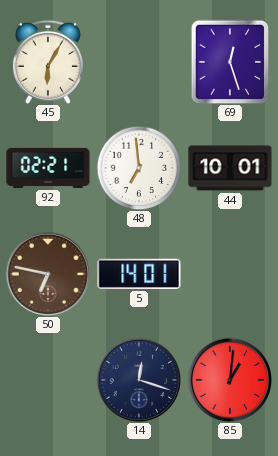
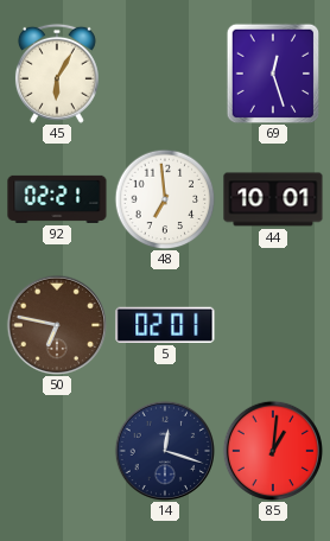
5: 14:01 -> 02:01
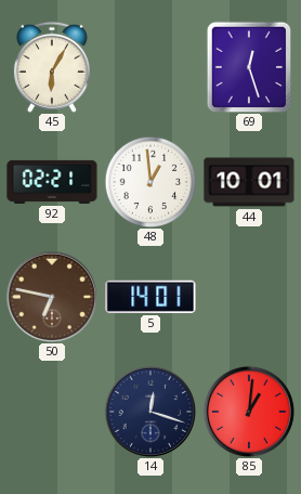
48: 6:59 -> 12:59
5: 02:01 -> 14:01
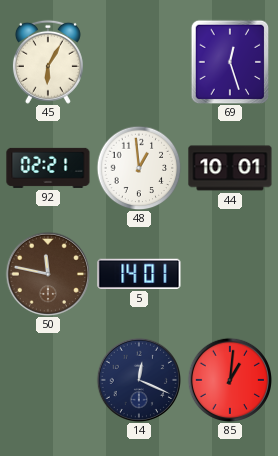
50: 6:47 -> 11:47
14: 12:18 -> 12:19
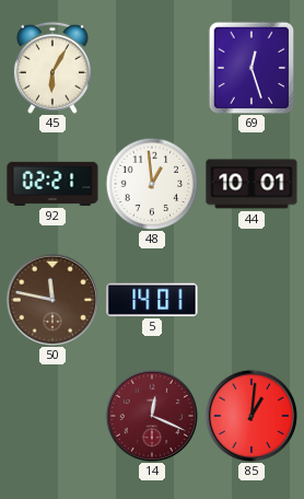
14 dial: navy -> burgundy
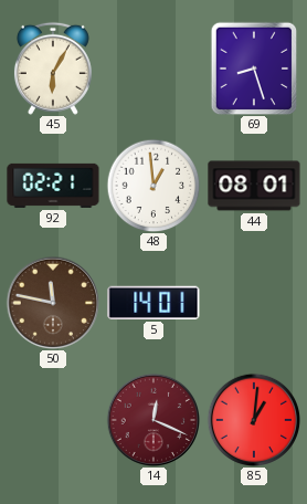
69: 12:27 -> 8:27
44: 10:01 -> 08:01
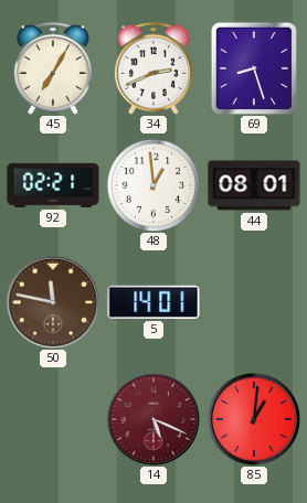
45: 6:05 -> 7:05
34: none -> 2:41
14: 12:19 -> 5:19
